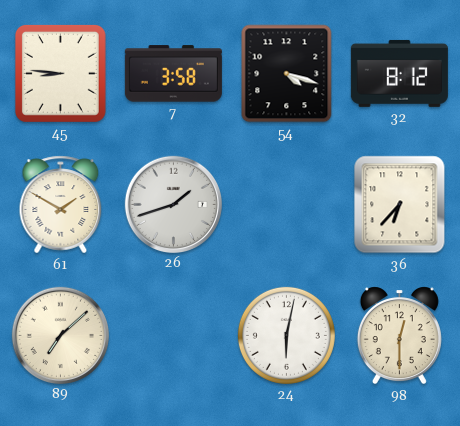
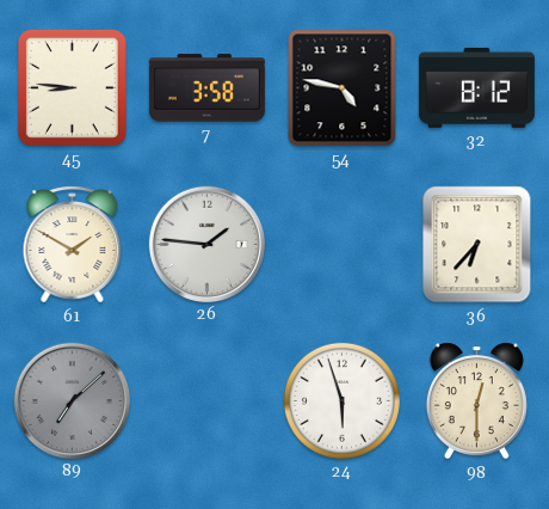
54: 4:18 -> 4:47
26: 1:42 -> 1:46
89 dial: cream -> grey
24: 6:02 -> 5:57
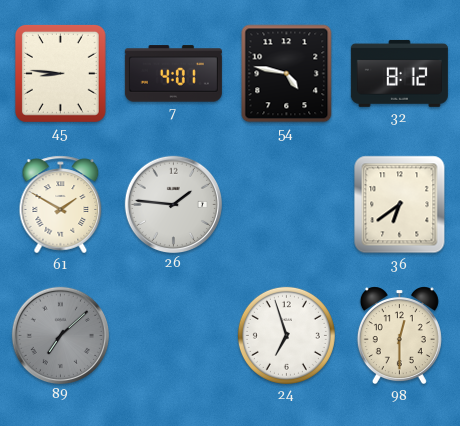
7: 3:58 -> 4:01
36: 6:37 -> 6:39
24: 5:57 -> 6:57
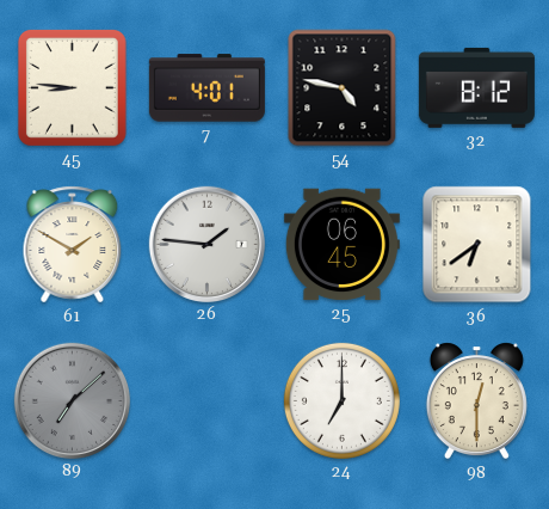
25: none -> 06:45
24: 6:57 -> 7:00
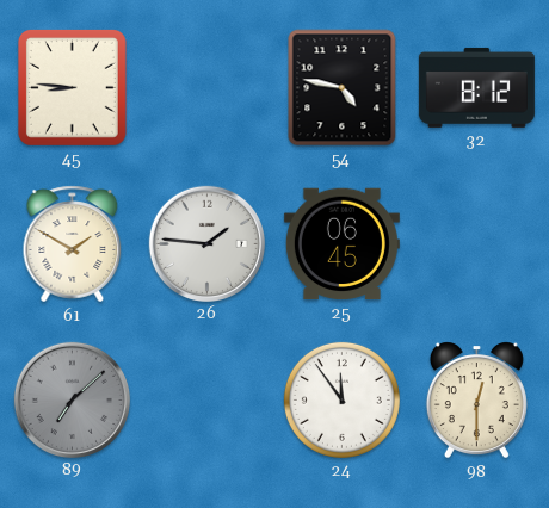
7: 4:01 -> none
36: 6:39 -> none
24: 7:00 -> 11:54
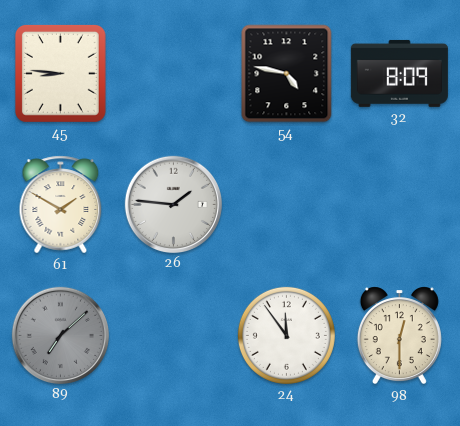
32: 8:12 -> 8:09
25: 06:45 -> none
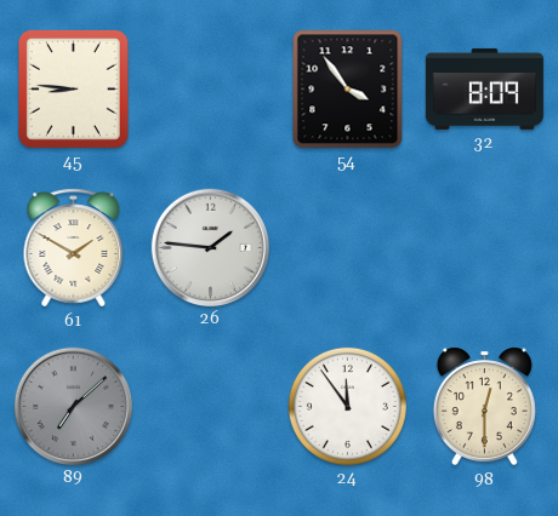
54: 4:47 -> 3:54
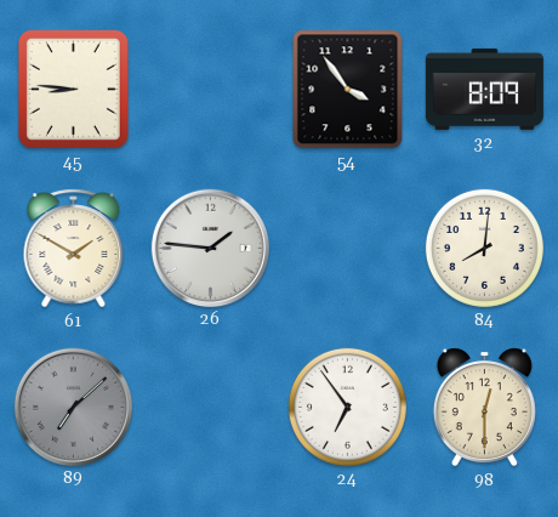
84: none -> 8:01
24: 11:54 -> 6:54
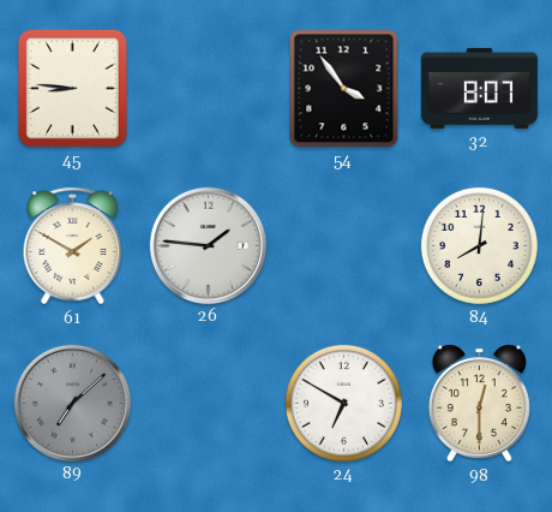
32: 8:09 -> 8:07
24: 6:54 -> 6:50
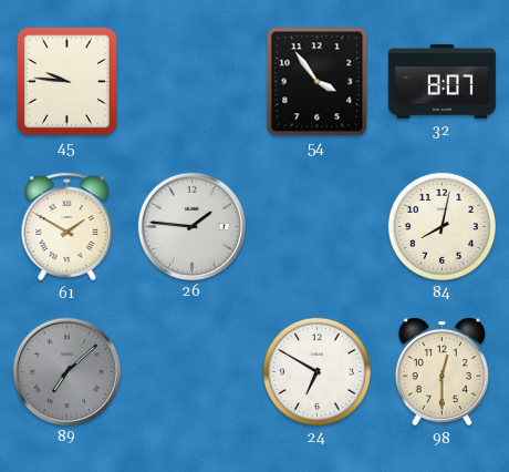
45: 8:46 -> 9:46
84: 8:01 -> 8:02
